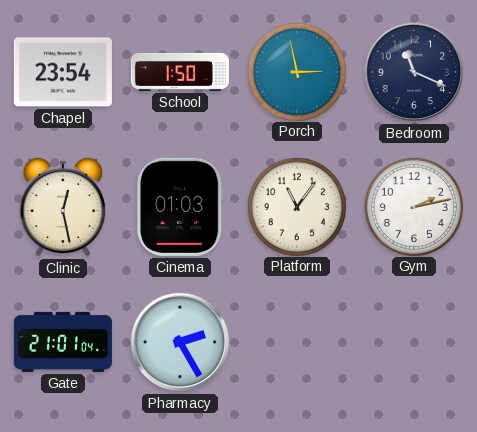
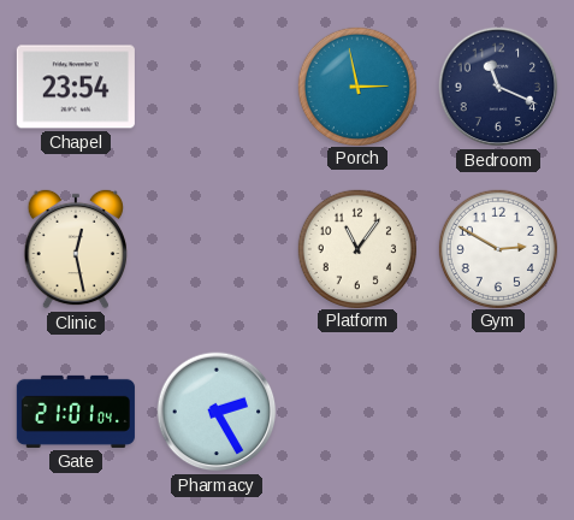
School: 1:50 -> none
Cinema: 01:03 -> none
Gym: 2:13 -> 2:50
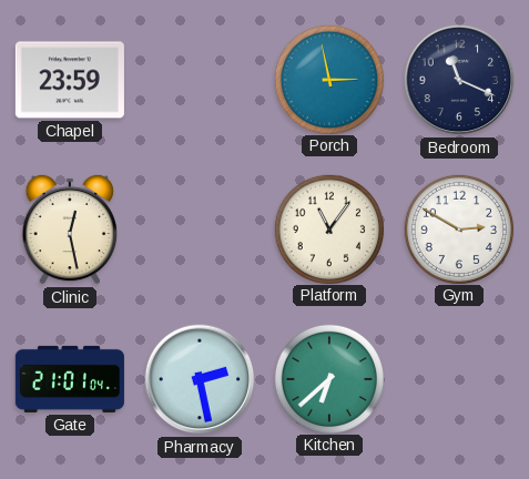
Chapel: 23:54 -> 23:59
Pharmacy: 2:25 -> 2:28
Kitchen: none -> 6:38
